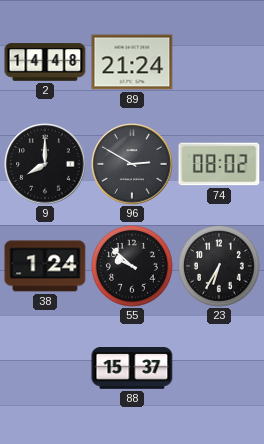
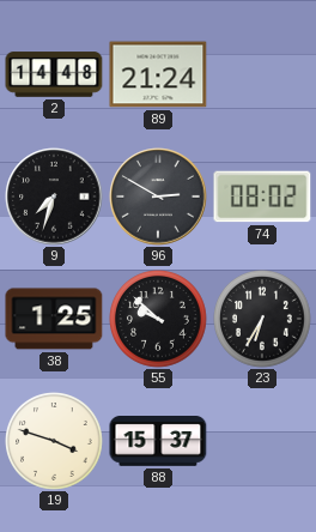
9: 8:00 -> 7:33
38: 1:24 -> 1:25
19: none -> 3:48
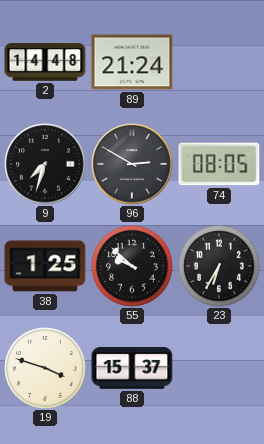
74: 08:02 -> 08:05
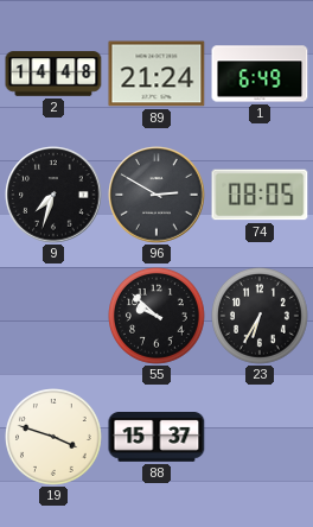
1: none -> 6:49
38: 1:25 -> none
